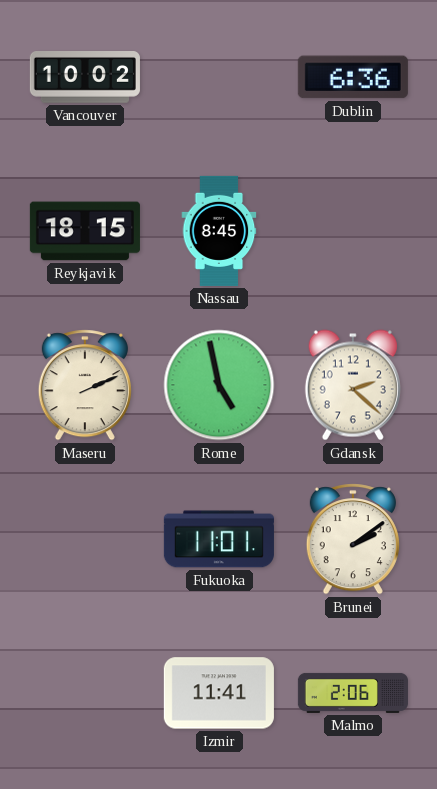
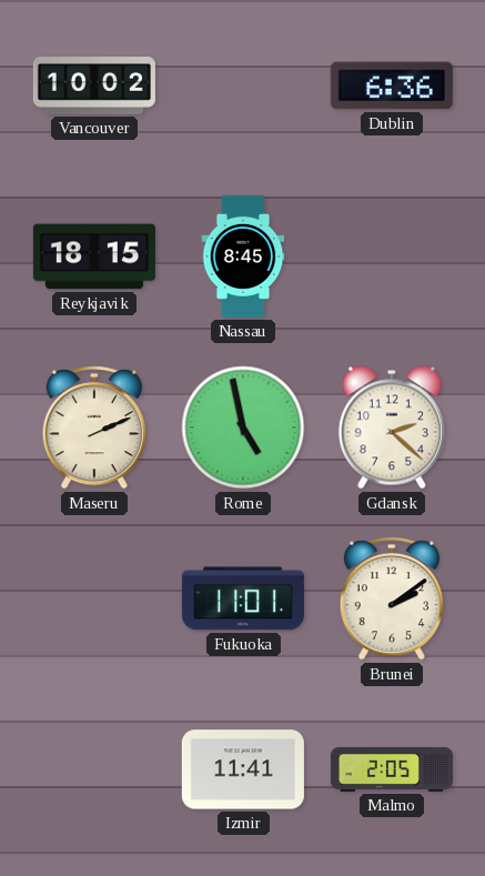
Malmo: 2:06 -> 2:05
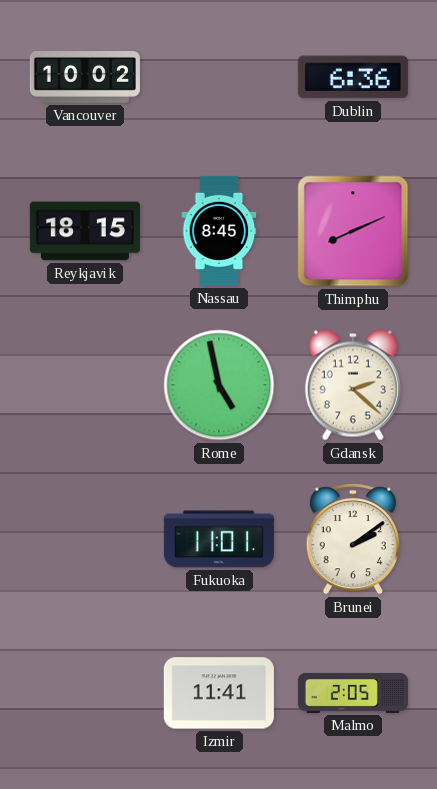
Thimphu: none -> 8:11
Maseru: 2:11 -> none
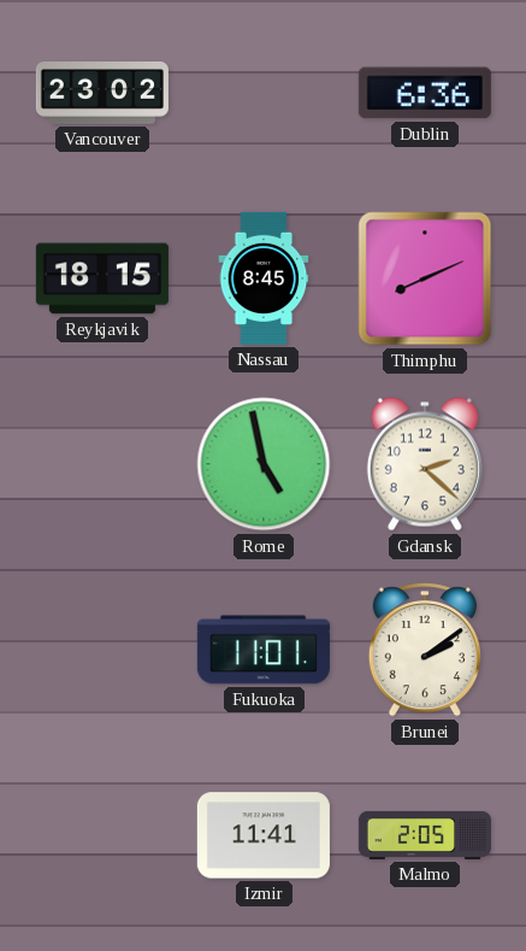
Vancouver: 10:02 -> 23:02
